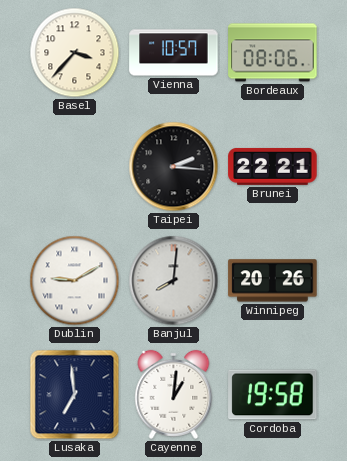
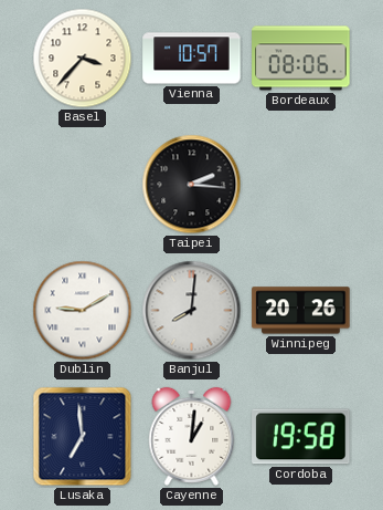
Brunei: 22:21 -> none
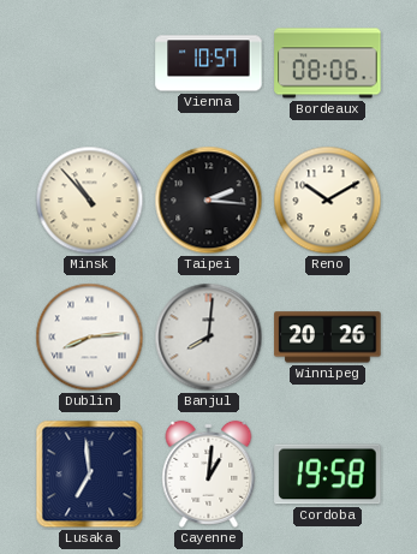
Basel: 3:37 -> none
Minsk: none -> 10:53
Reno: none -> 10:10
Dublin: 9:10 -> 8:14
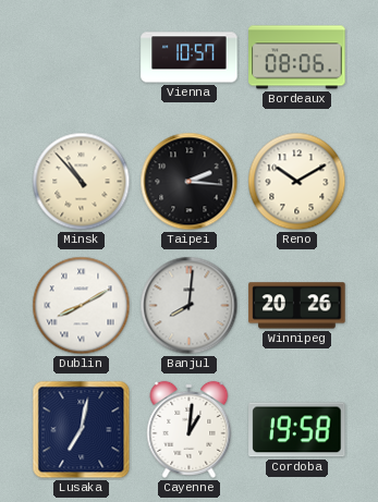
Dublin: 8:14 -> 8:10
Lusaka: 6:59 -> 7:02
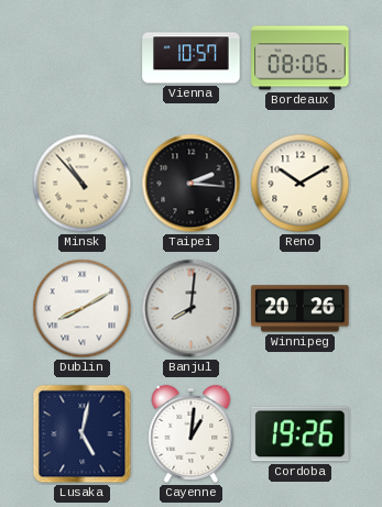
Lusaka: 7:02 -> 5:02
Cordoba: 19:58 -> 19:26
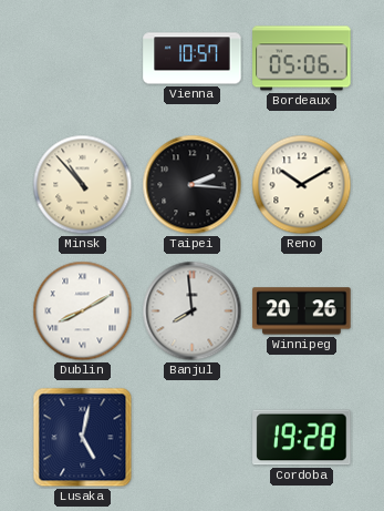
Bordeaux: 08:06 -> 05:06
Banjul: 8:01 -> 7:59
Cayenne: 1:01 -> none
Cordoba: 19:26 -> 19:28
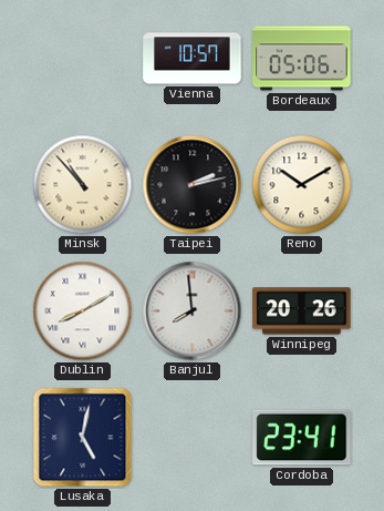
Taipei: 2:16 -> 2:13
Cordoba: 19:28 -> 23:41
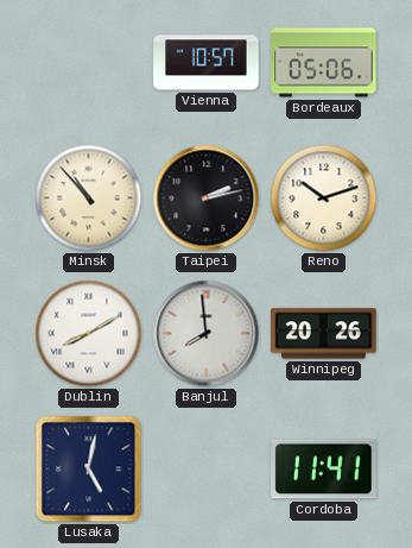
Reno: 10:10 -> 10:12
Cordoba: 23:41 -> 11:41
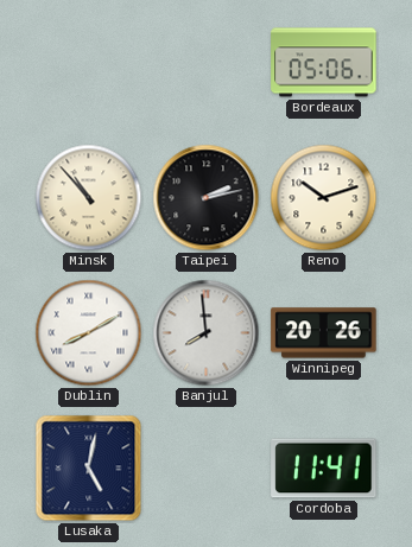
Vienna: 10:57 -> none
